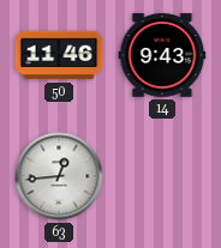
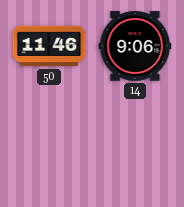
14: 9:43 -> 9:06
63: 12:44 -> none
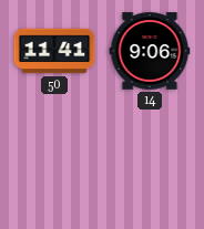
50: 11:46 -> 11:41
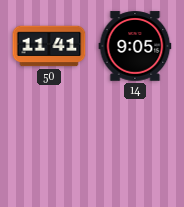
14: 9:06 -> 9:05
